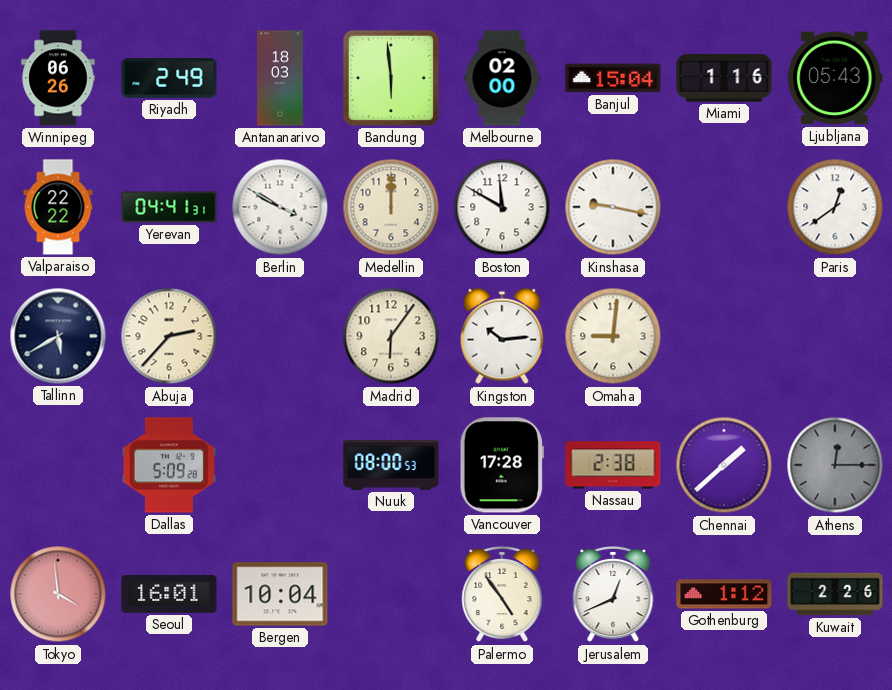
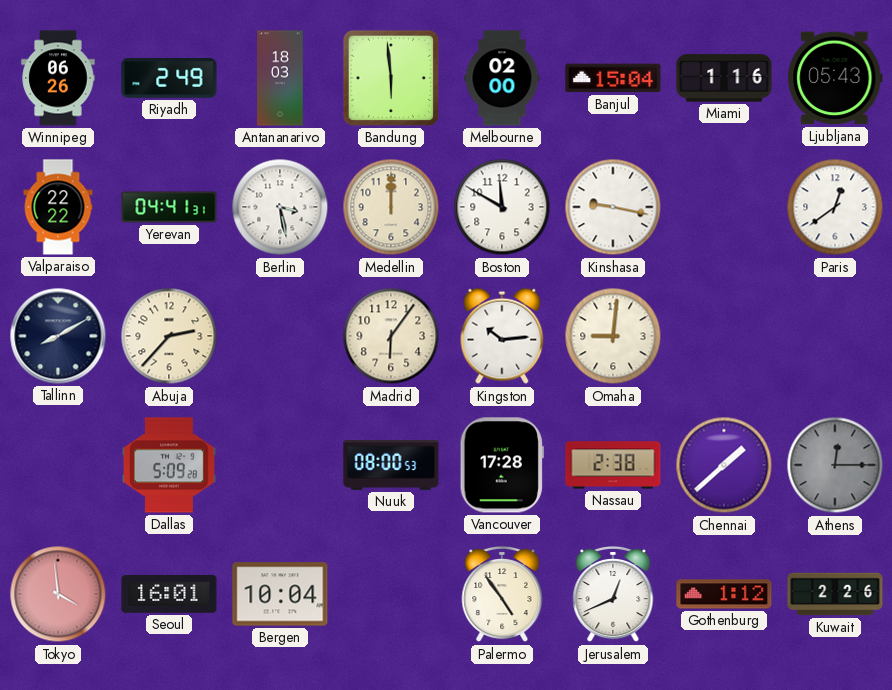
Berlin: 3:50 -> 3:28
Tallinn: 5:40 -> 8:10
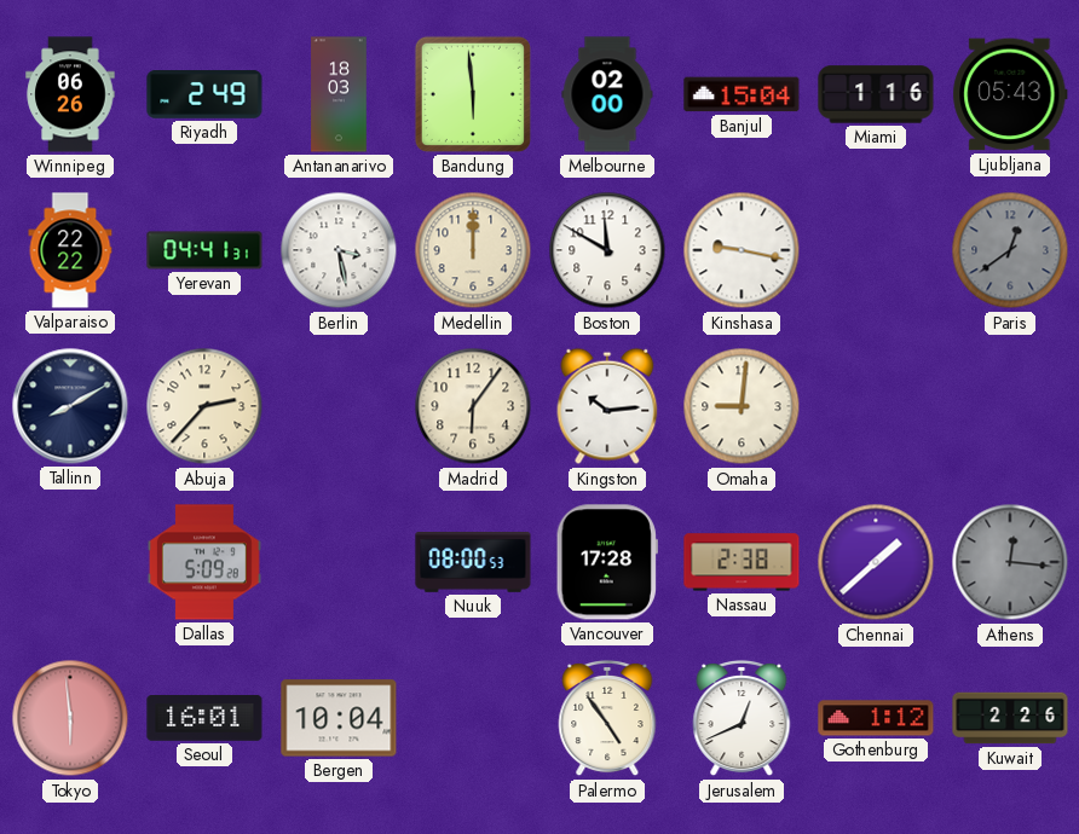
Paris dial: white -> grey
Athens: 12:15 -> 12:16
Tokyo: 3:59 -> 5:59
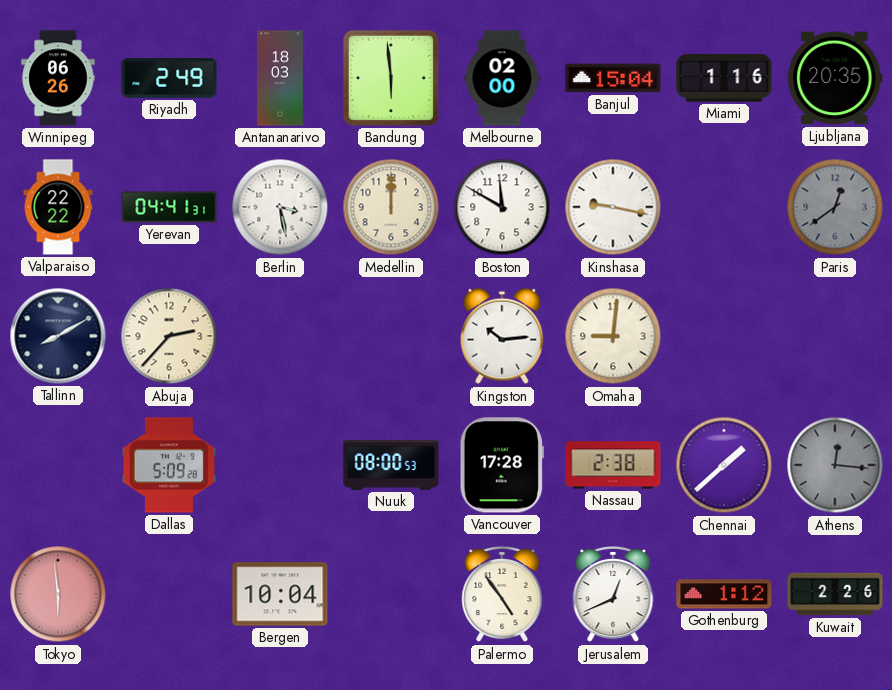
Ljubljana: 05:43 -> 20:35
Madrid: 6:06 -> none
Seoul: 16:01 -> none
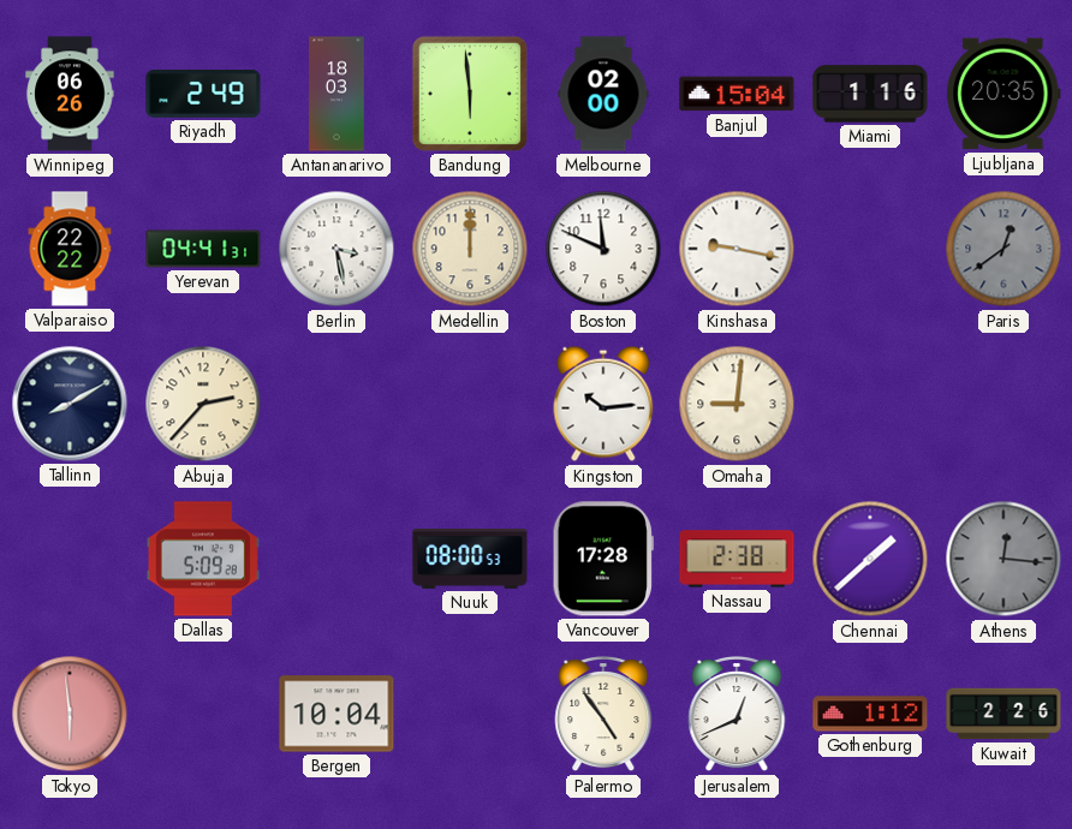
Boston: 11:50 -> 11:49
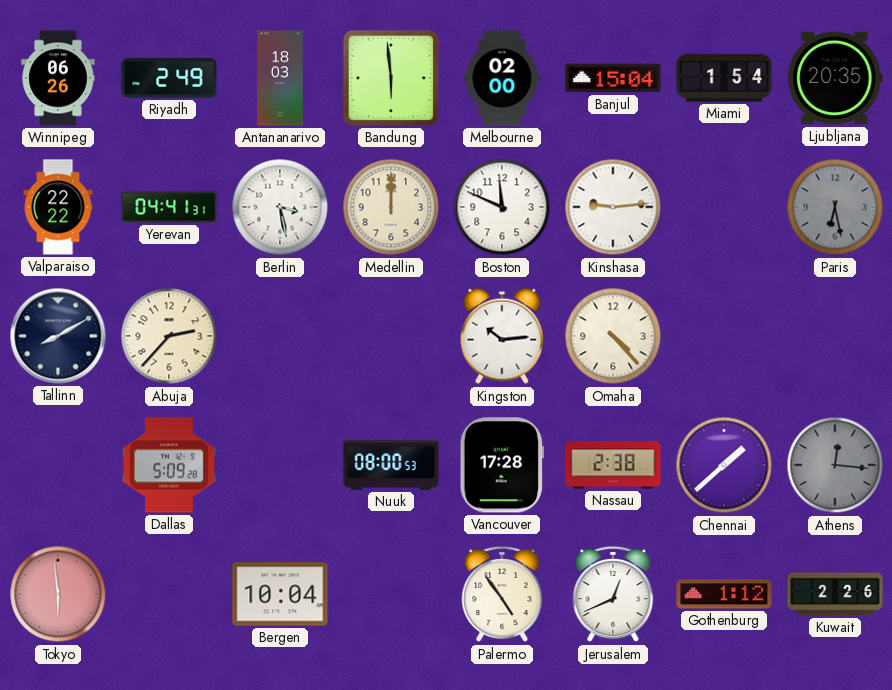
Miami: 1:16 -> 1:54
Kinshasa: 9:17 -> 9:14
Paris: 12:39 -> 6:28
Omaha: 9:01 -> 4:23
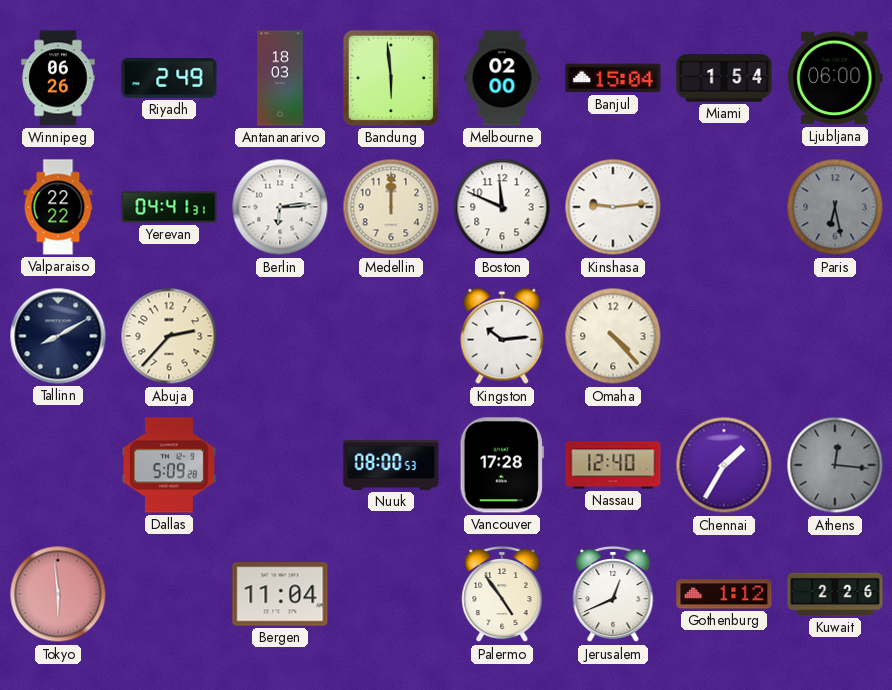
Ljubljana: 20:35 -> 06:00
Berlin: 3:28 -> 6:14
Nassau: 2:38 -> 12:40
Chennai: 1:38 -> 1:35
Bergen: 10:04 -> 11:04
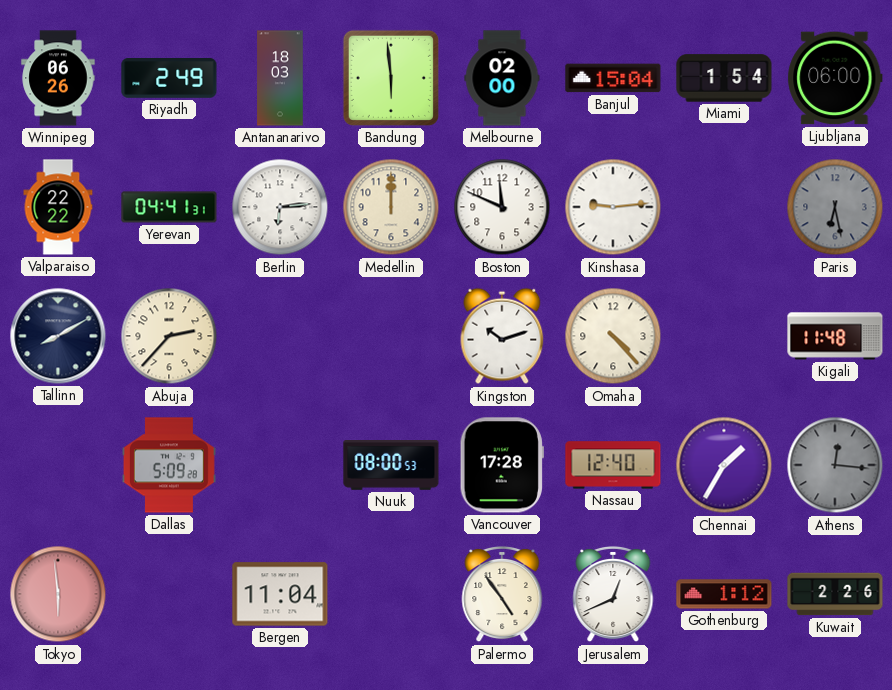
Kingston: 10:14 -> 10:12
Kigali: none -> 11:48
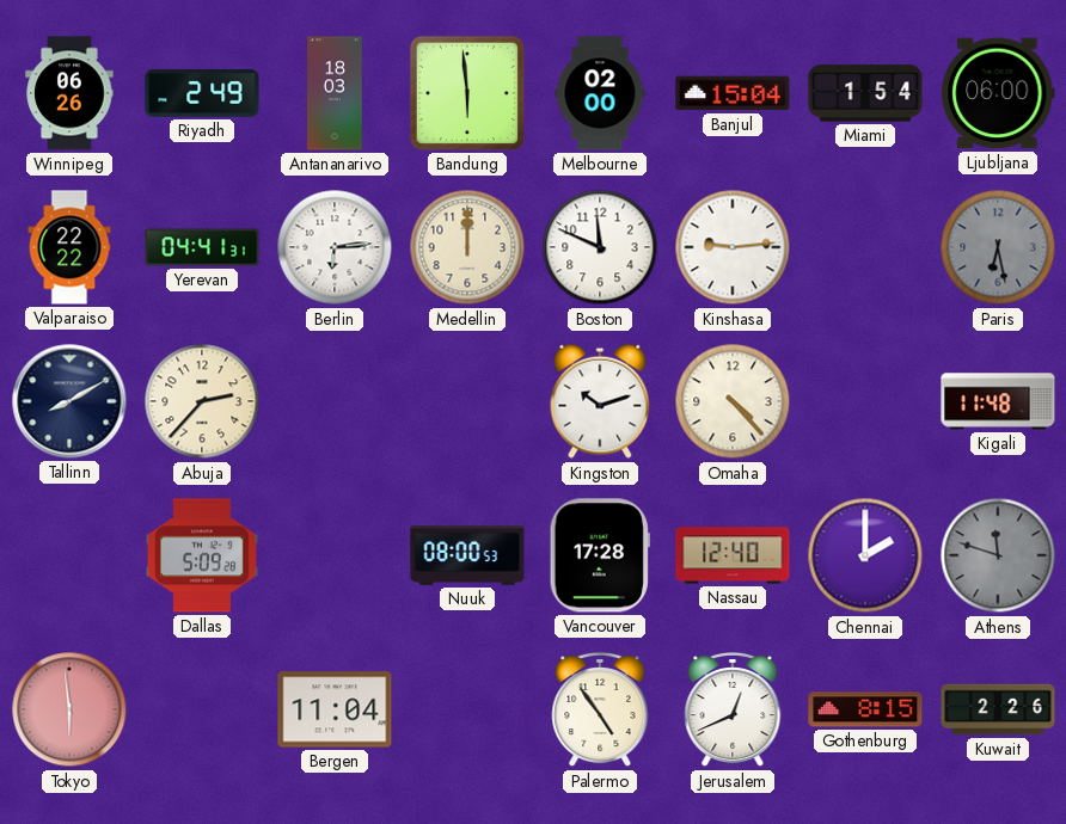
Chennai: 1:35 -> 2:00
Athens: 12:16 -> 11:48
Gothenburg: 1:12 -> 8:15
